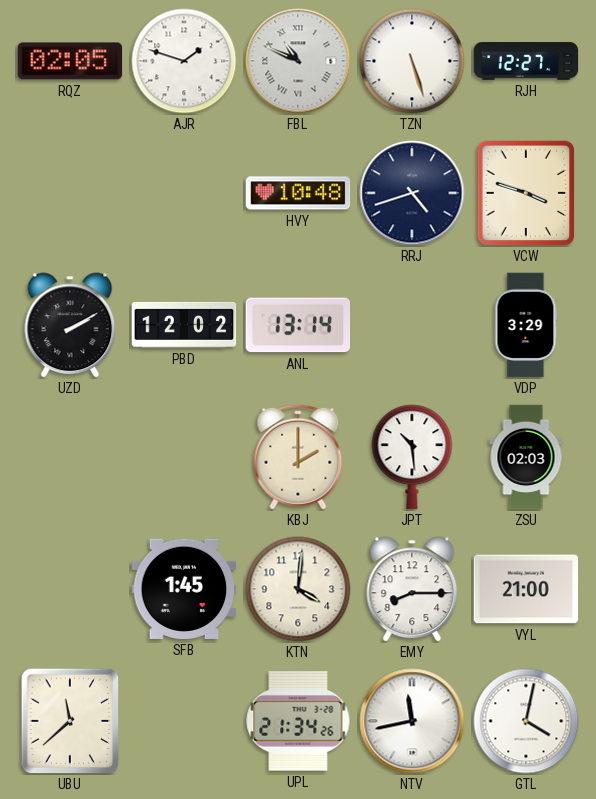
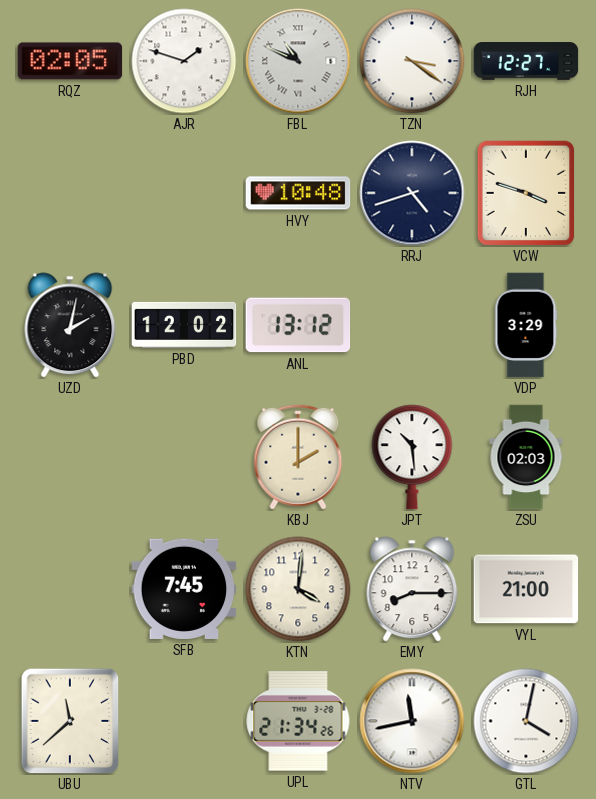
TZN: 5:27 -> 3:21
UZD: 2:10 -> 2:02
ANL: 13:14 -> 13:12
SFB: 1:45 -> 7:45
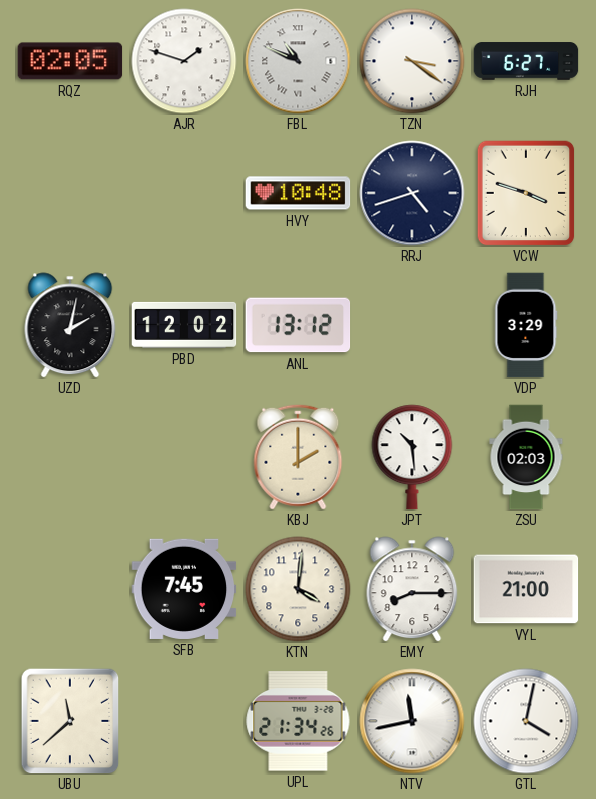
RJH: 12:27 -> 6:27
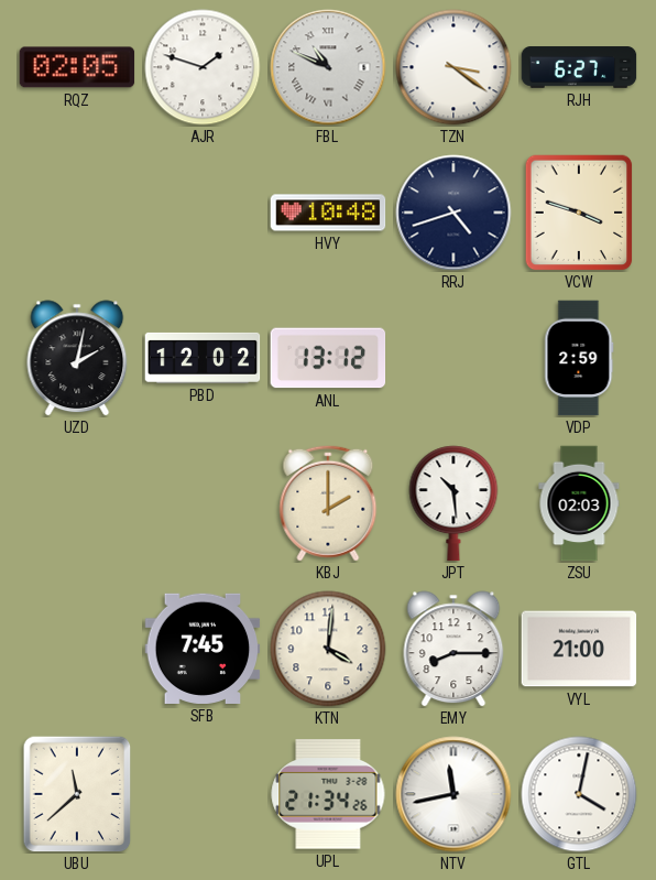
VDP: 3:29 -> 2:59
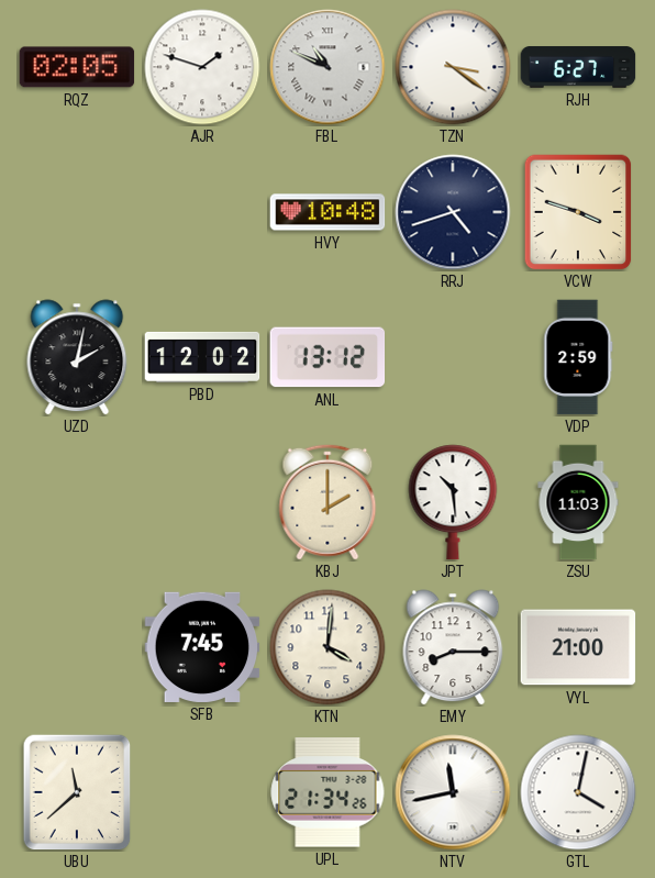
ZSU: 02:03 -> 11:03
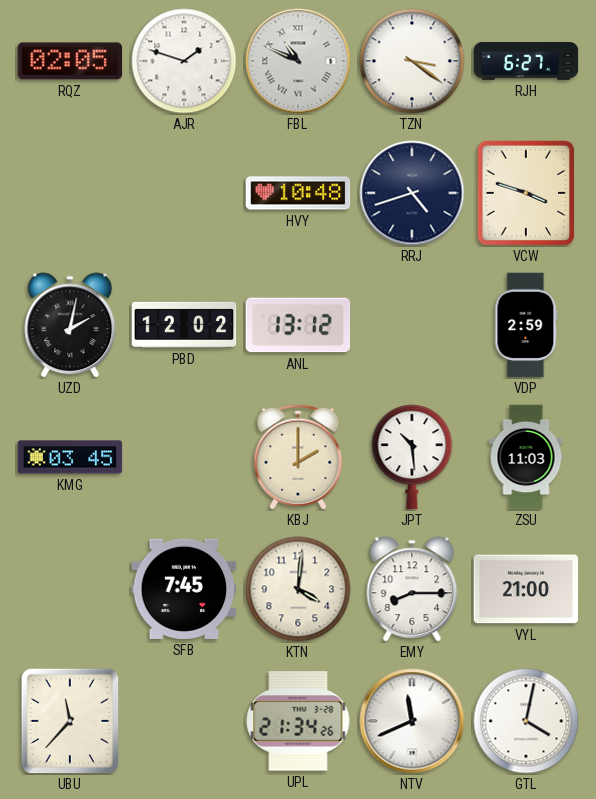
KMG: none -> 03:45
UBU: 11:38 -> 11:37
NTV: 11:43 -> 11:41
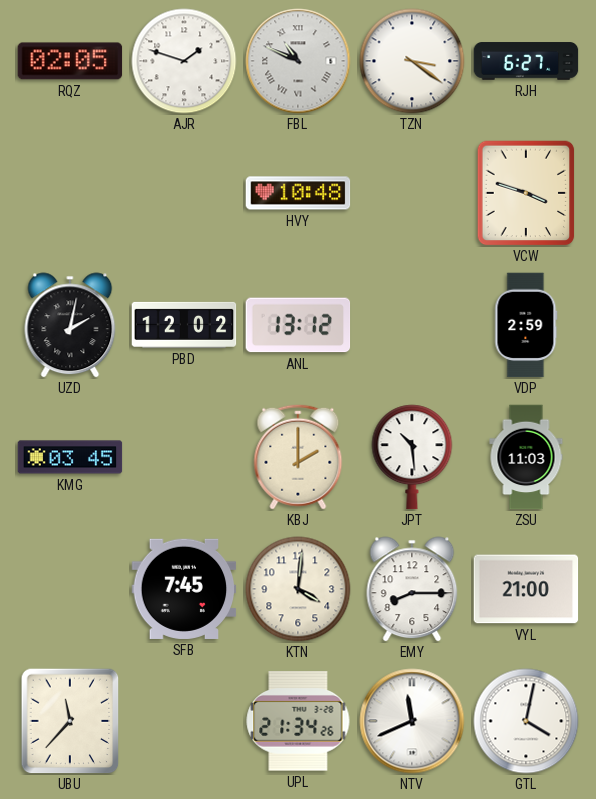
RRJ: 4:42 -> none
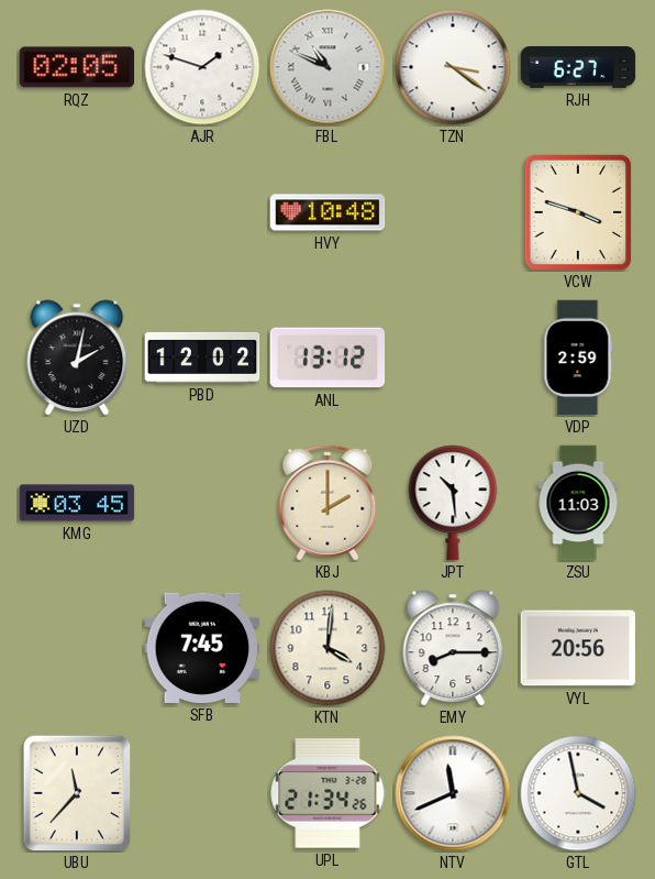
VYL: 21:00 -> 20:56
GTL: 4:02 -> 3:58
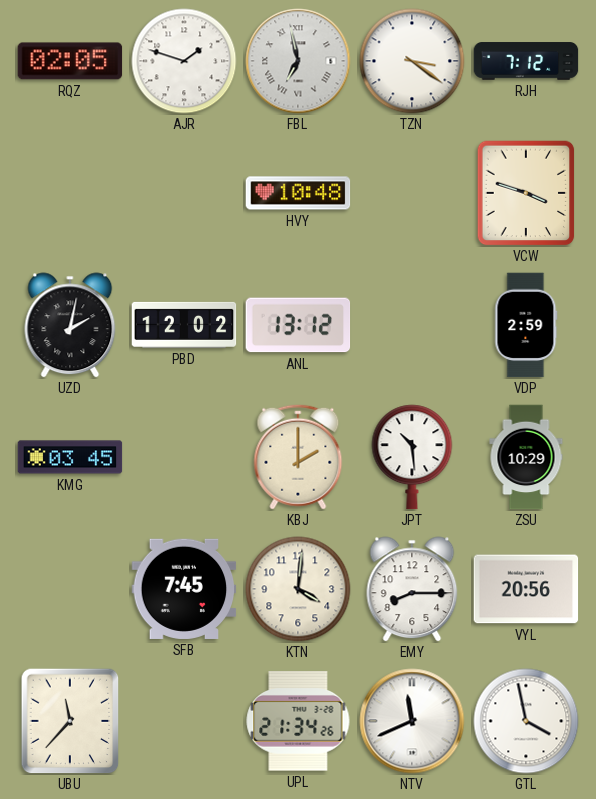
FBL: 10:49 -> 6:58
RJH: 6:27 -> 7:12
ZSU: 11:03 -> 10:29
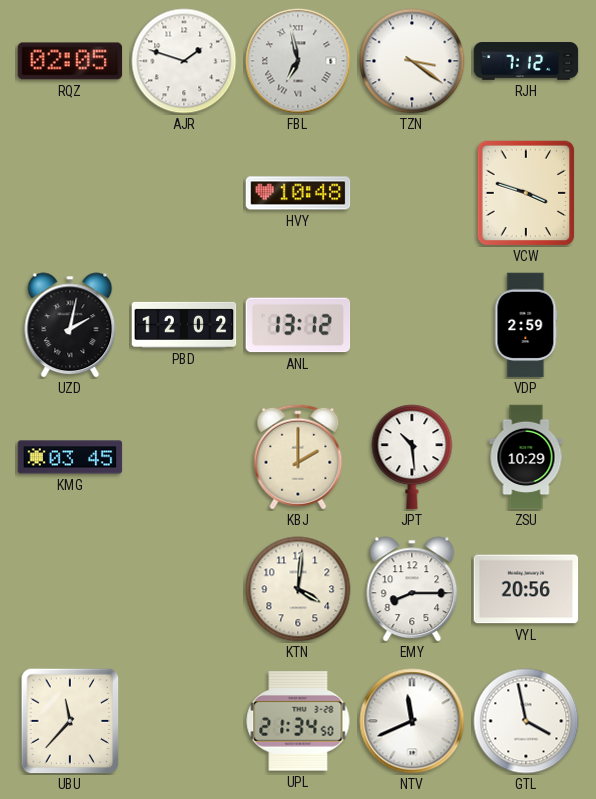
SFB: 7:45 -> none
UPL: 21:34:26 -> 21:34:50
